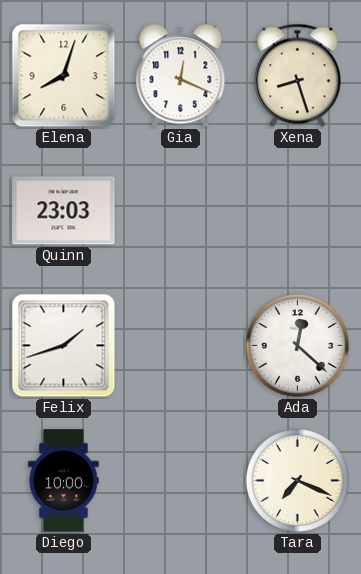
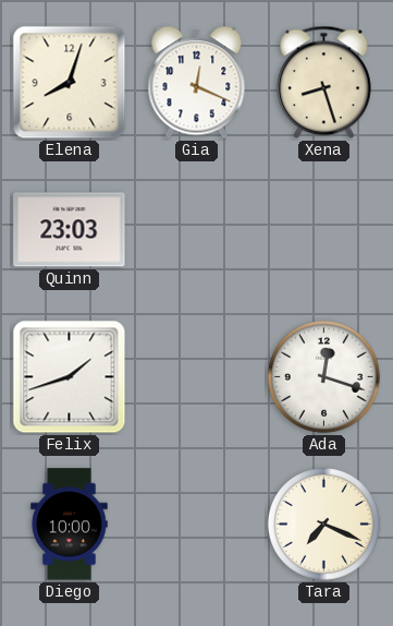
Ada: 12:22 -> 12:18
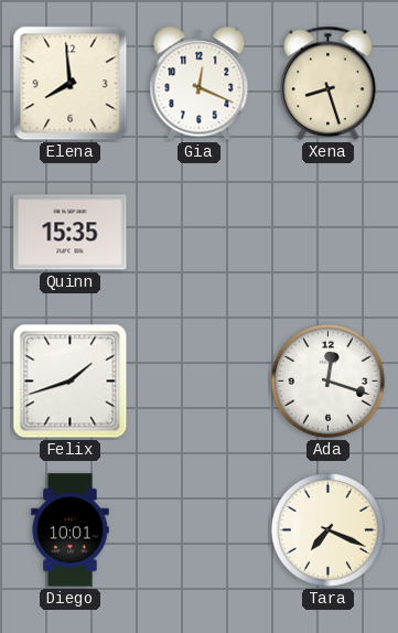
Elena: 8:03 -> 7:59
Quinn: 23:03 -> 15:35
Diego: 10:00 -> 10:01
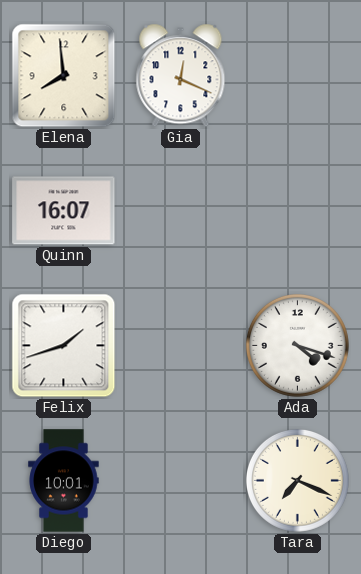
Xena: 8:27 -> none
Quinn: 15:35 -> 16:07
Ada: 12:18 -> 4:18
